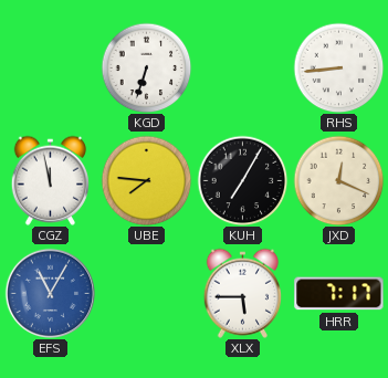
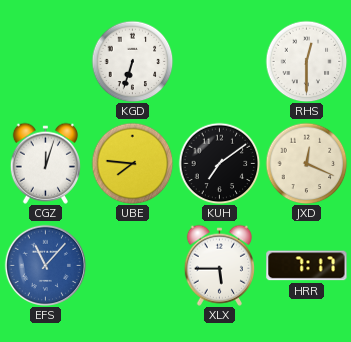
RHS: 8:44 -> 12:30
CGZ: 11:58 -> 12:03
KUH: 7:05 -> 7:09
EFS: 11:05 -> 11:07
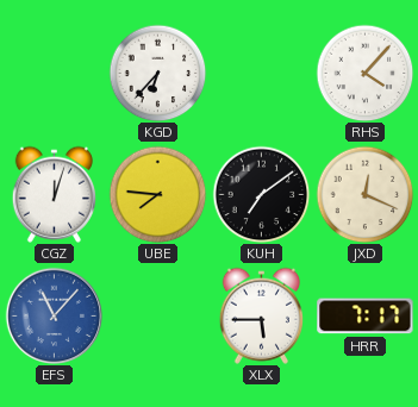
KGD: 6:33 -> 6:37
RHS: 12:30 -> 4:07
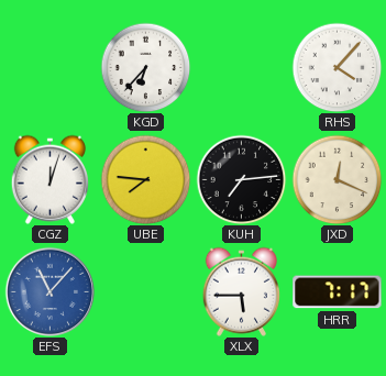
KUH: 7:09 -> 7:14
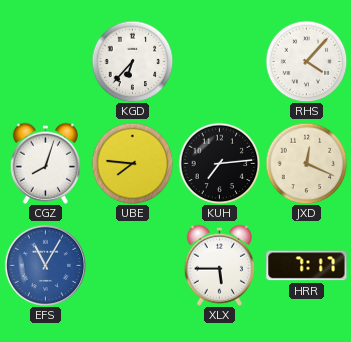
CGZ: 12:03 -> 8:03
EFS: 11:07 -> 11:05
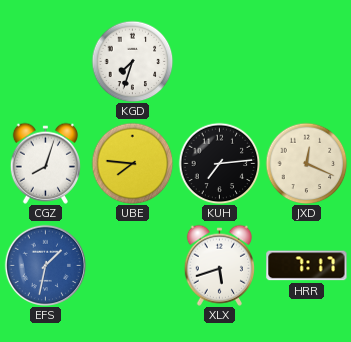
KGD: 6:37 -> 7:33
RHS: 4:07 -> none
EFS: 11:05 -> 1:32
XLX: 5:45 -> 5:42
